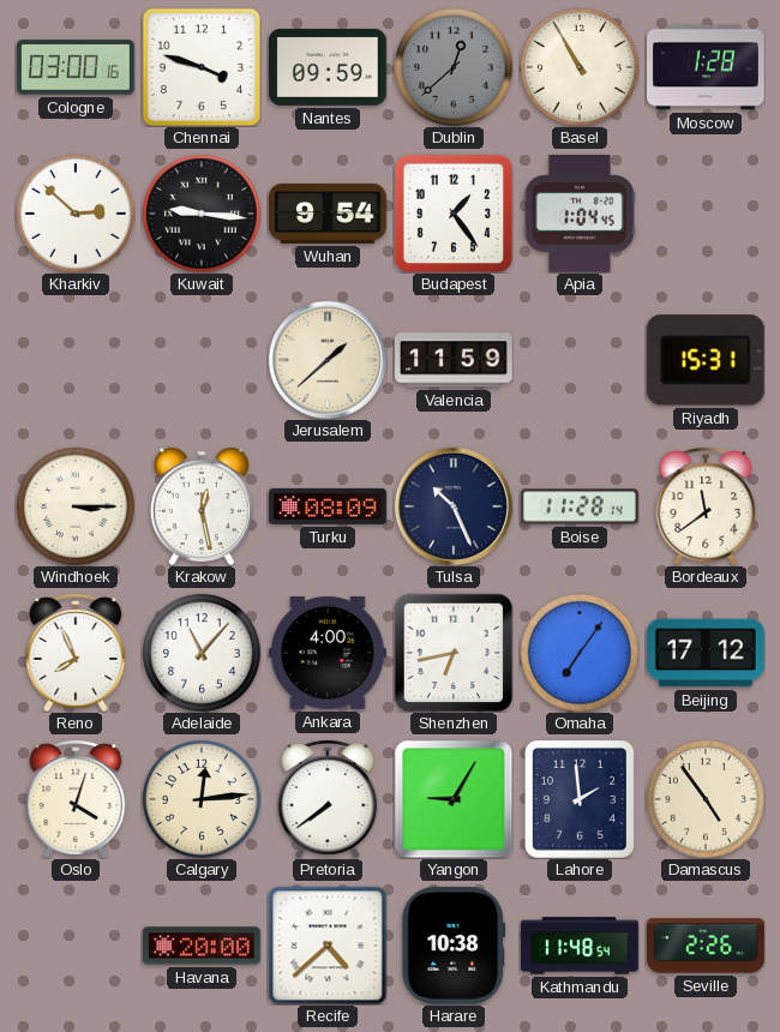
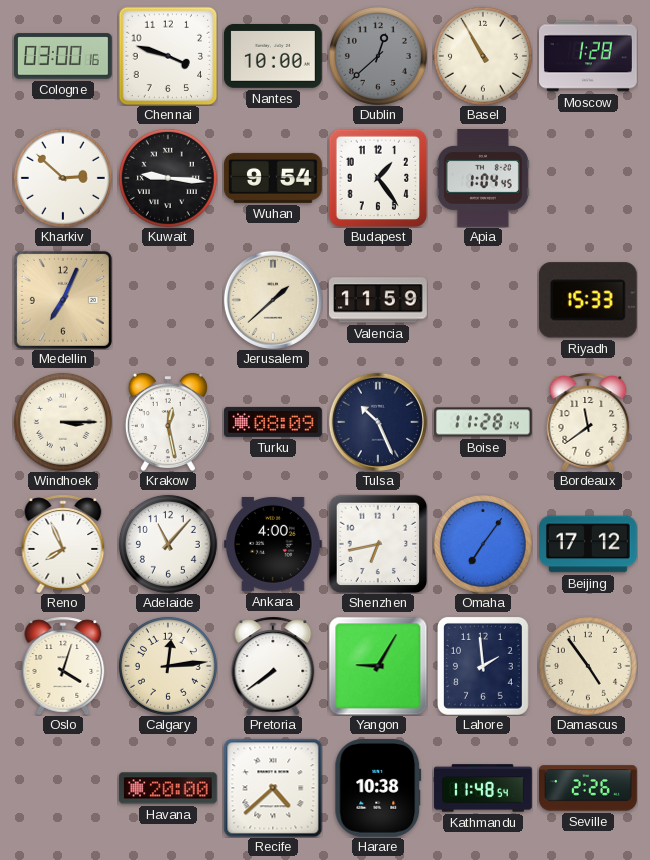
Nantes: 09:59 -> 10:00
Medellin: none -> 7:04
Riyadh: 15:31 -> 15:33
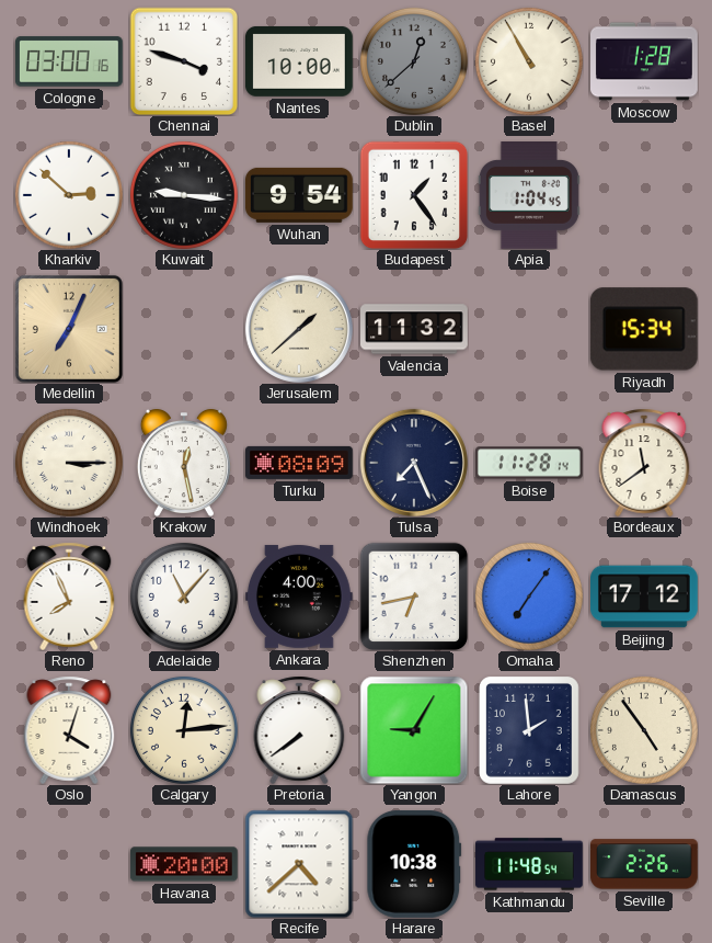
Valencia: 11:59 -> 11:32
Riyadh: 15:33 -> 15:34
Tulsa: 10:26 -> 7:26
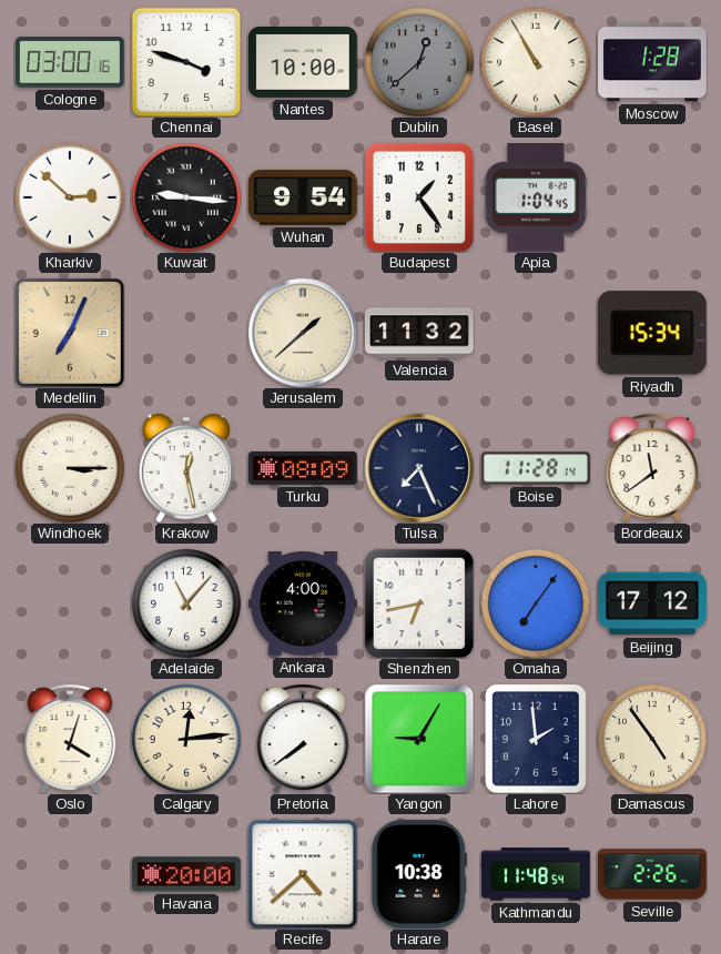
Reno: 7:56 -> none
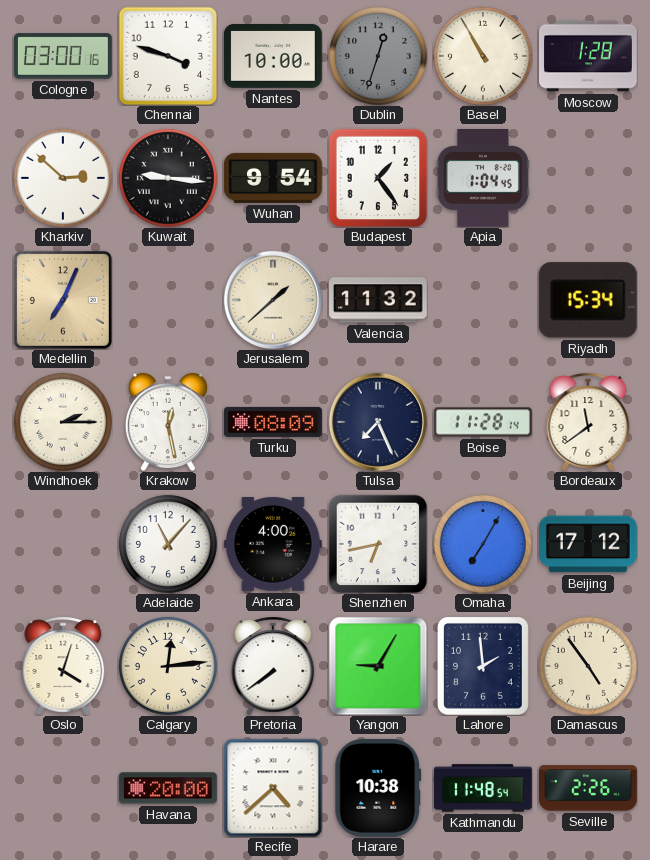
Dublin: 12:38 -> 12:33
Windhoek: 3:15 -> 2:15
Omaha: 7:06 -> 7:05
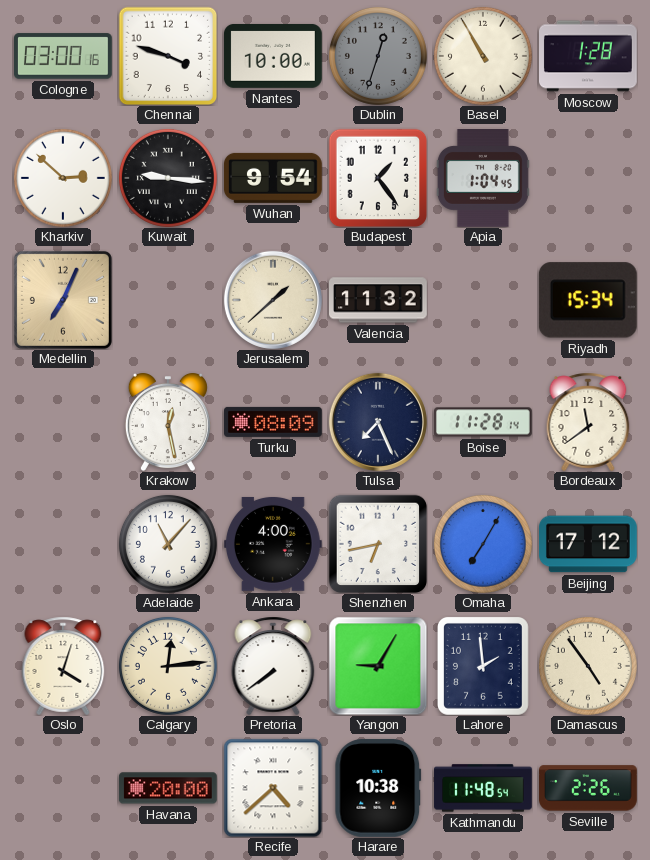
Windhoek: 2:15 -> none
